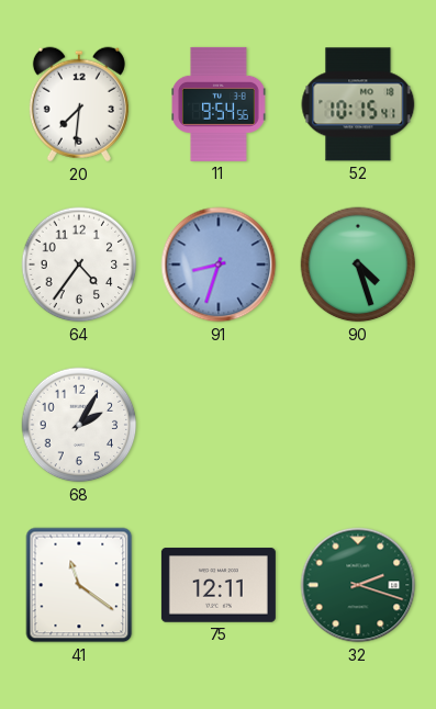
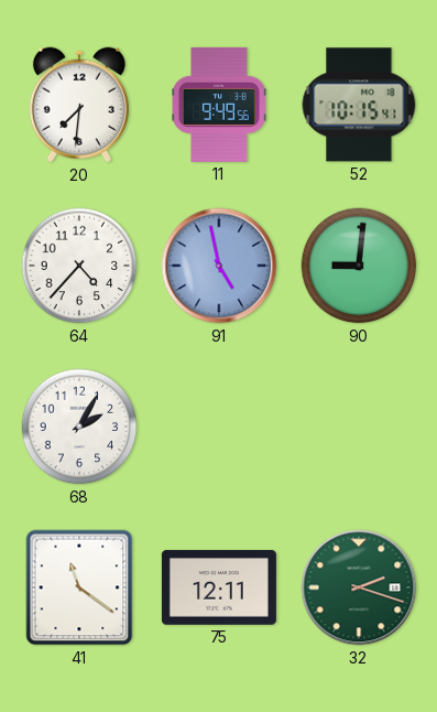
11: 9:54 -> 9:49
64: 4:36 -> 4:37
91: 8:33 -> 4:58
90: 4:27 -> 9:01
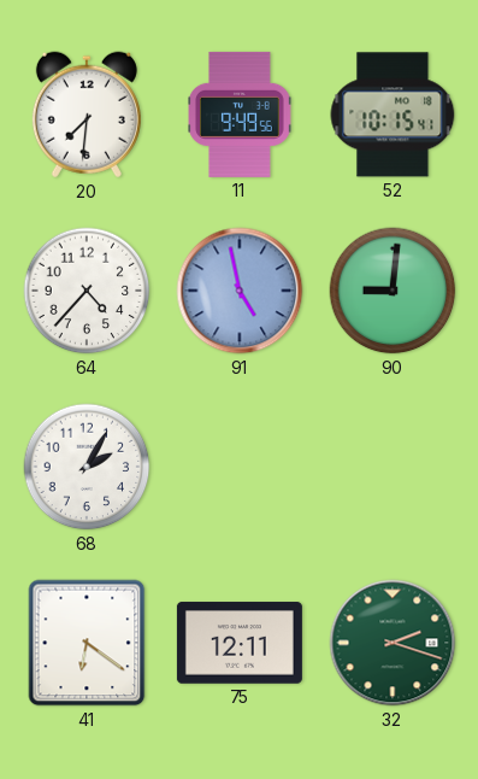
41: 11:21 -> 6:21
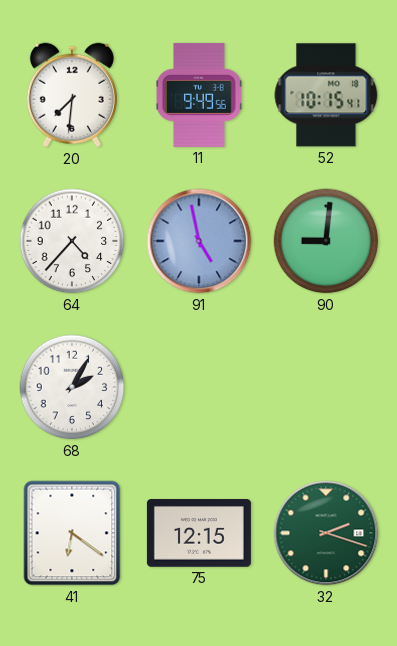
75: 12:11 -> 12:15
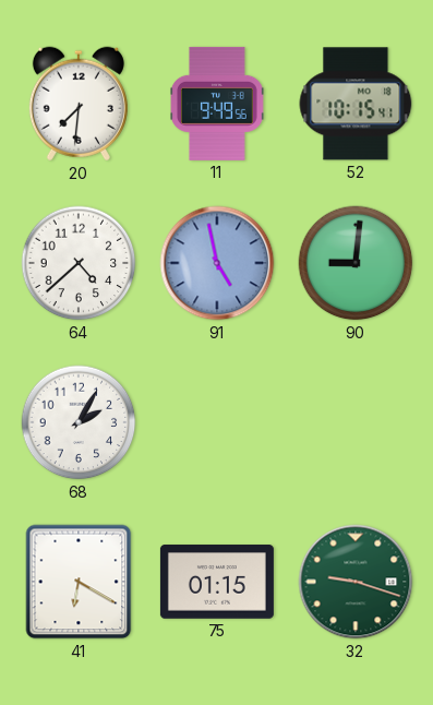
64: 4:37 -> 4:38
41: 6:21 -> 6:20
75: 12:15 -> 01:15
32: 2:18 -> 9:18
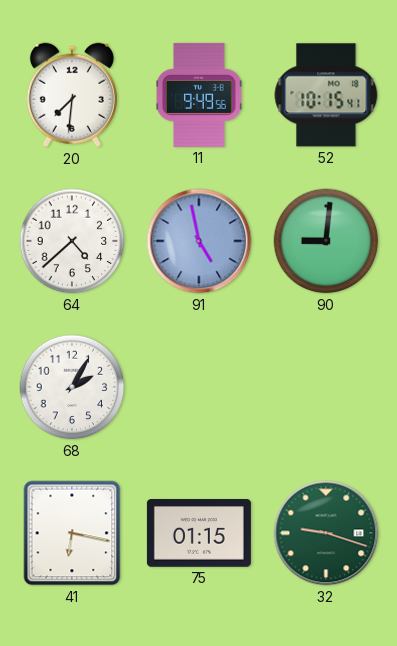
41: 6:20 -> 6:17
